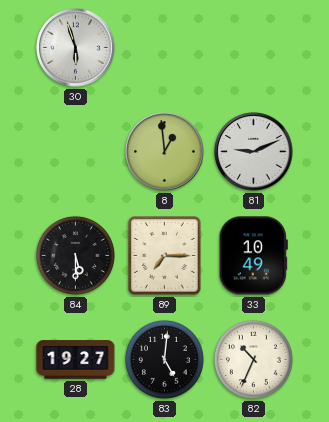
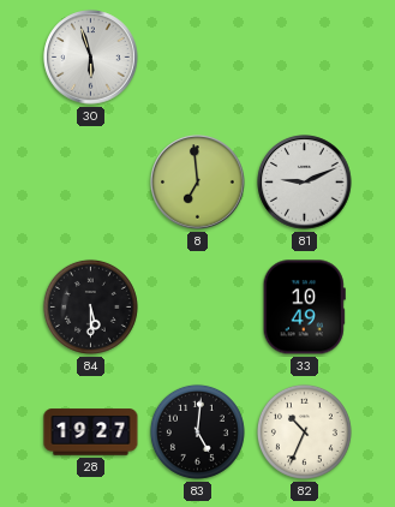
8: 12:59 -> 6:59
89: 7:15 -> none
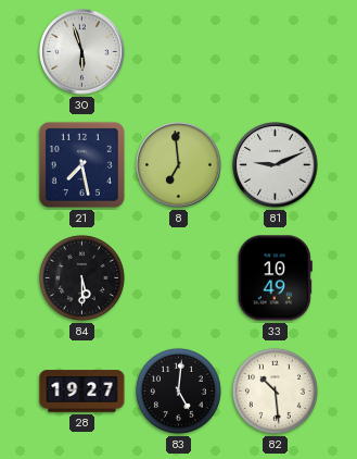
21: none -> 7:28
82: 10:34 -> 10:29
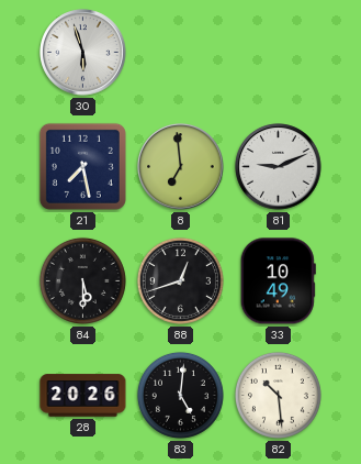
88: none -> 12:42
28: 19:27 -> 20:26
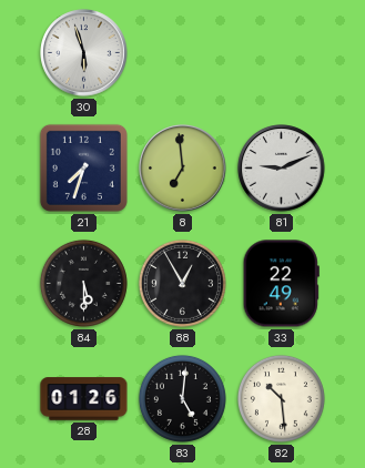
21: 7:28 -> 7:33
88: 12:42 -> 12:55
33: 10:49 -> 22:49
28: 20:26 -> 01:26
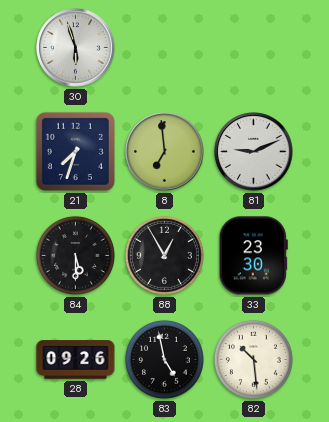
33: 22:49 -> 23:30
28: 01:26 -> 09:26
83: 5:01 -> 4:58
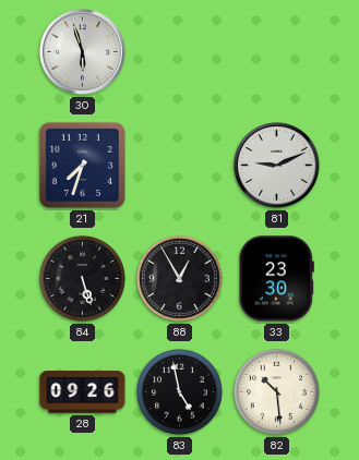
8: 6:59 -> none
84: 5:30 -> 5:27
